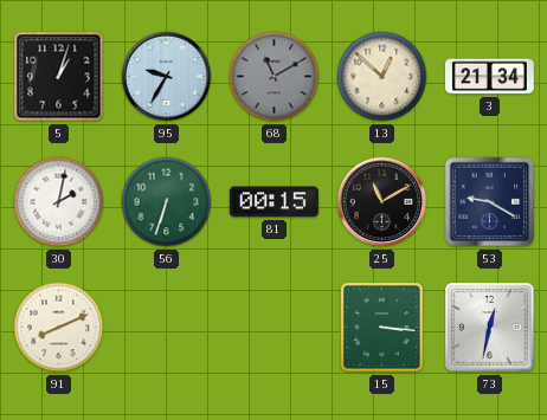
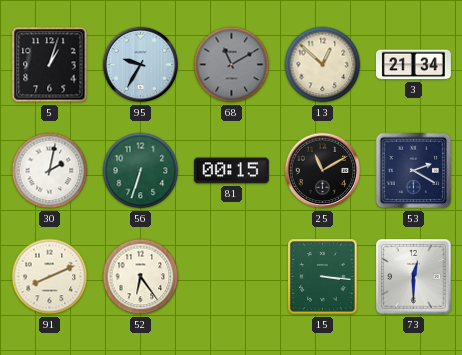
53: 9:20 -> 2:20
52: none -> 6:24
73: 12:32 -> 12:30
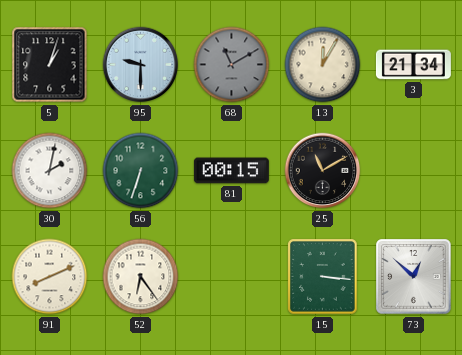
95: 9:35 -> 9:30
13: 12:52 -> 12:05
53: 2:20 -> none
73: 12:30 -> 12:52
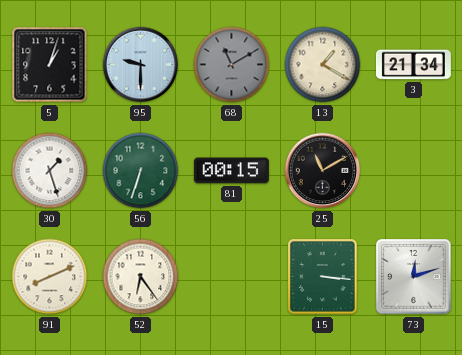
13: 12:05 -> 1:20
30: 2:02 -> 1:27
73: 12:52 -> 12:12
